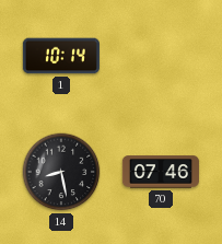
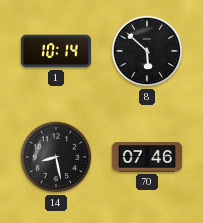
8: none -> 5:52
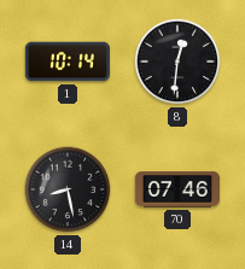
8: 5:52 -> 12:31
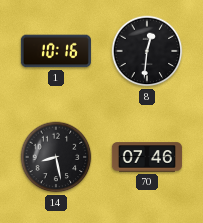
1: 10:14 -> 10:16
